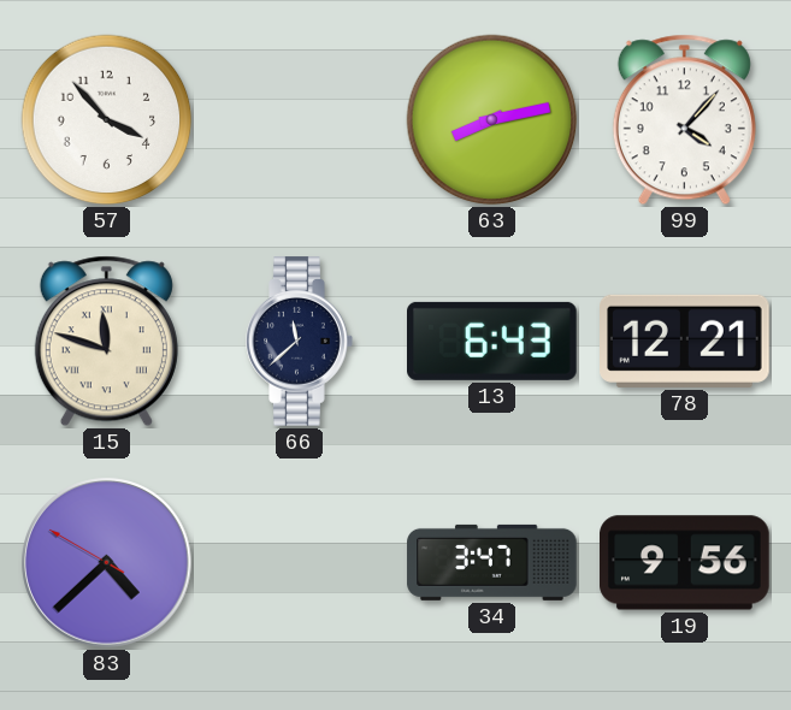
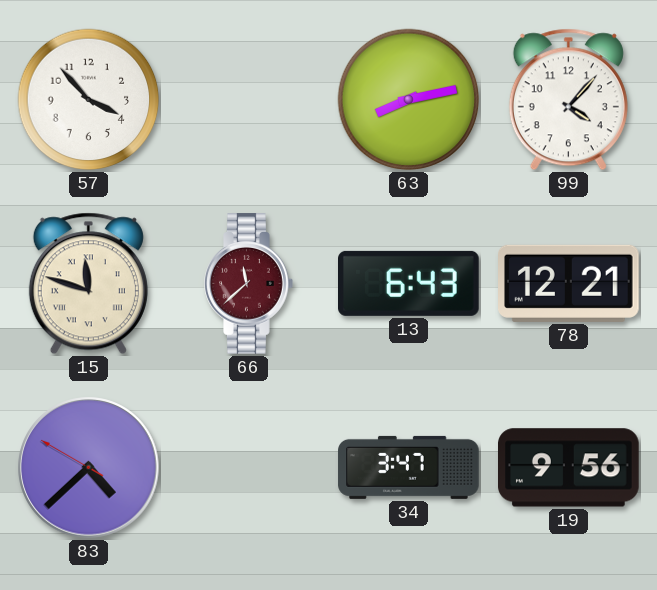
66 dial: navy -> burgundy
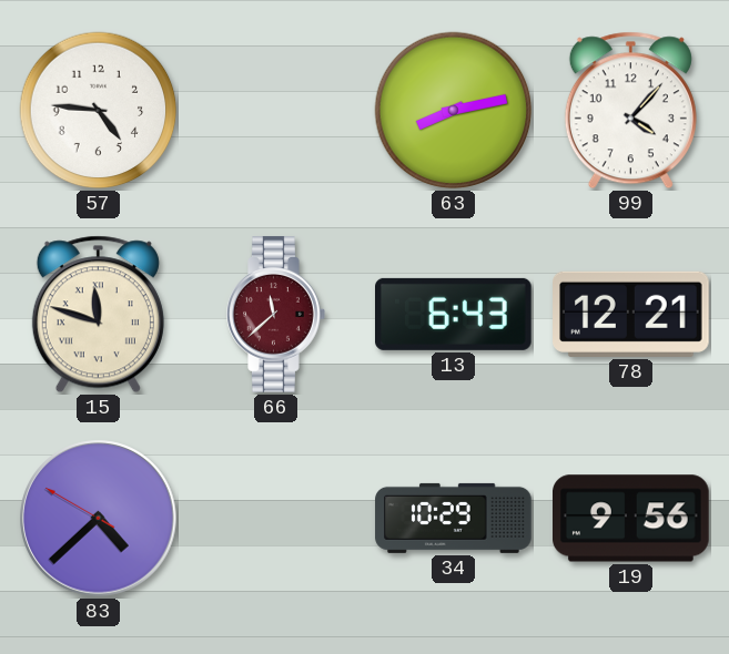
57: 3:53 -> 4:46
34: 3:47 -> 10:29
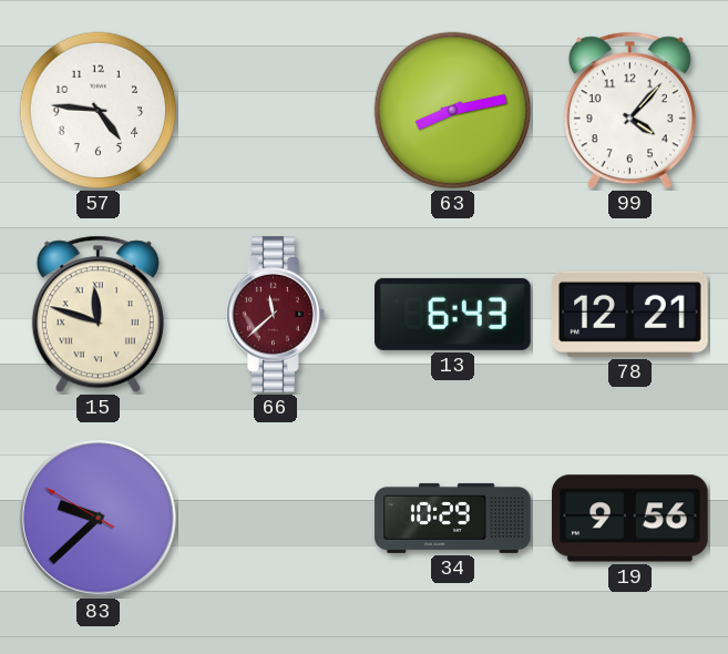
83: 4:37 -> 9:37
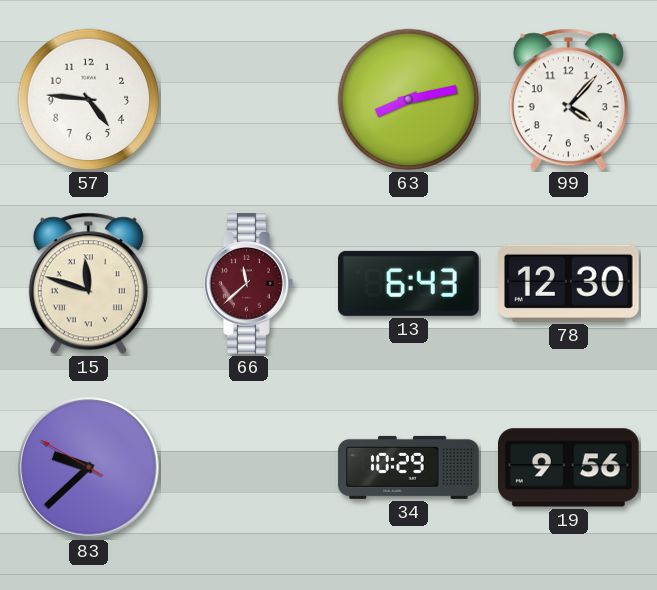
78: 12:21 -> 12:30
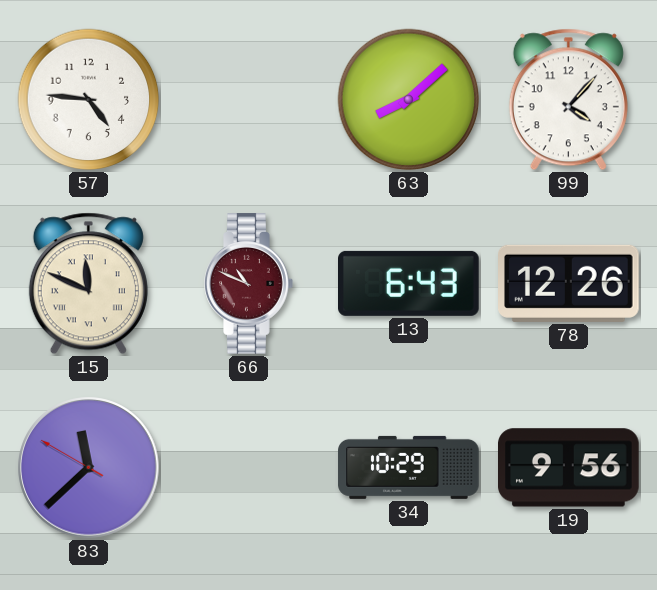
63: 8:13 -> 8:08
15: 11:48 -> 11:49
66: 11:38 -> 10:49
78: 12:30 -> 12:26
83: 9:37 -> 11:37
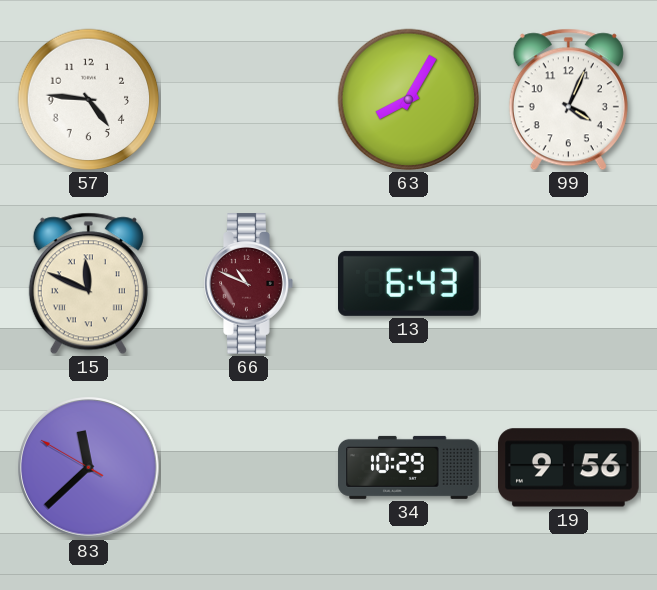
63: 8:08 -> 8:05
99: 4:07 -> 4:04
78: 12:26 -> none
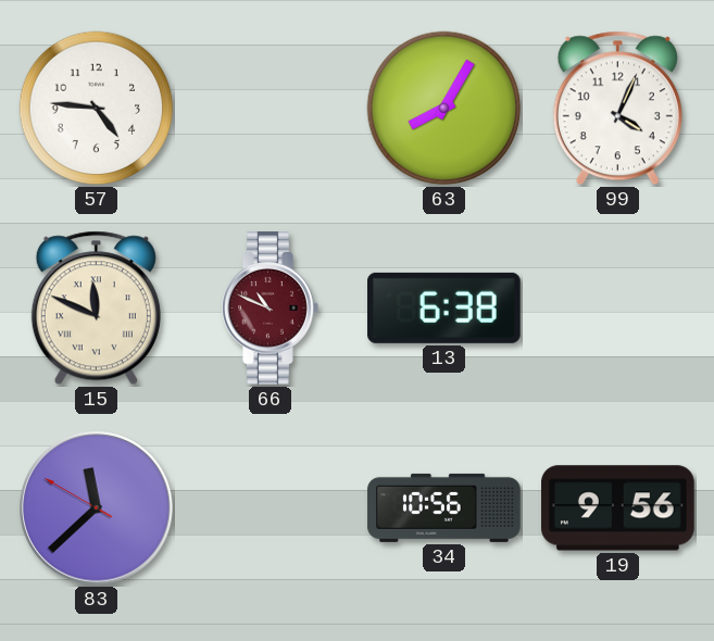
13: 6:43 -> 6:38
34: 10:29 -> 10:56
